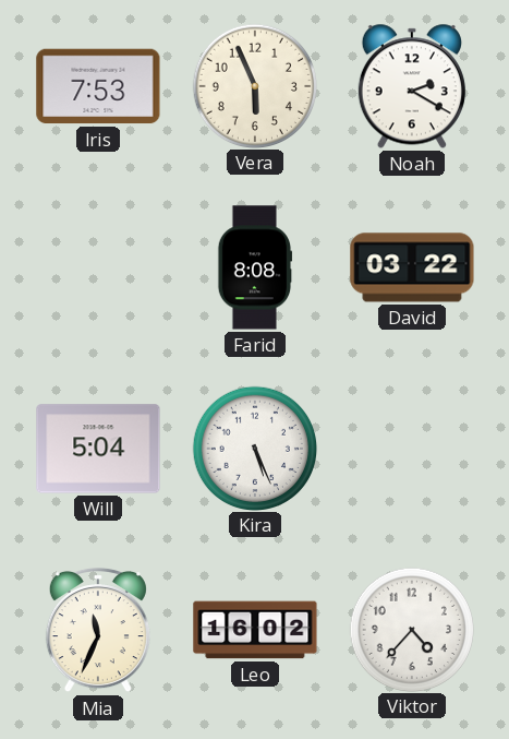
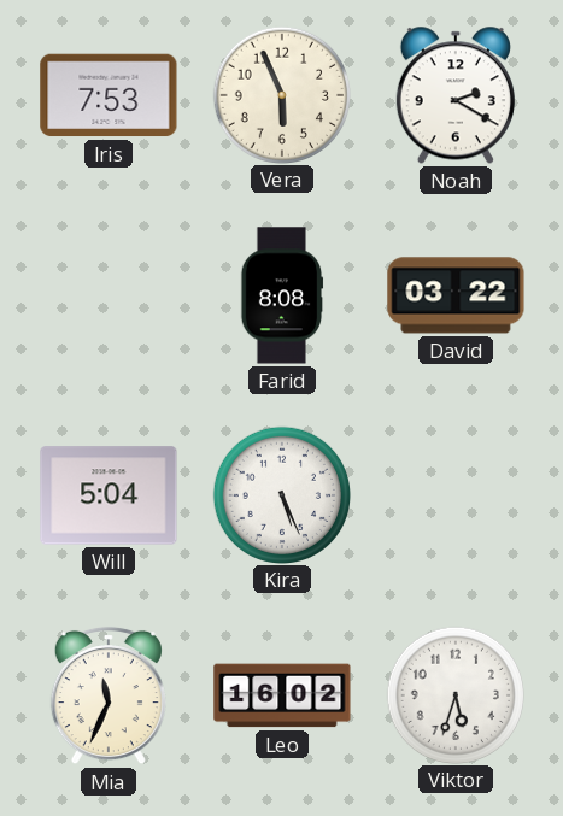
Viktor: 4:37 -> 5:33
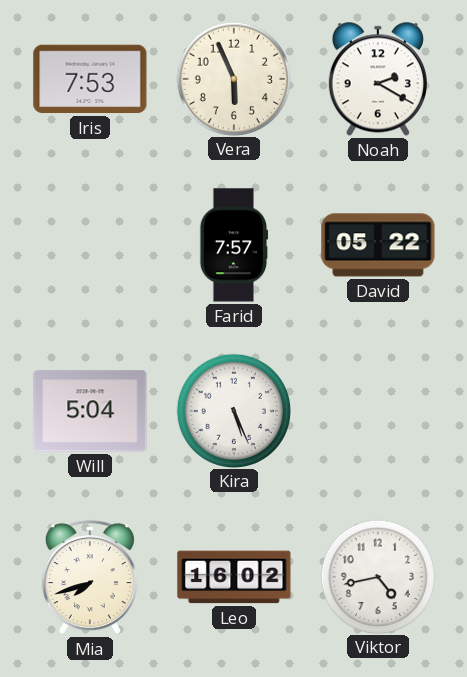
Farid: 8:08 -> 7:57
David: 03:22 -> 05:22
Mia: 11:34 -> 7:42
Viktor: 5:33 -> 4:43
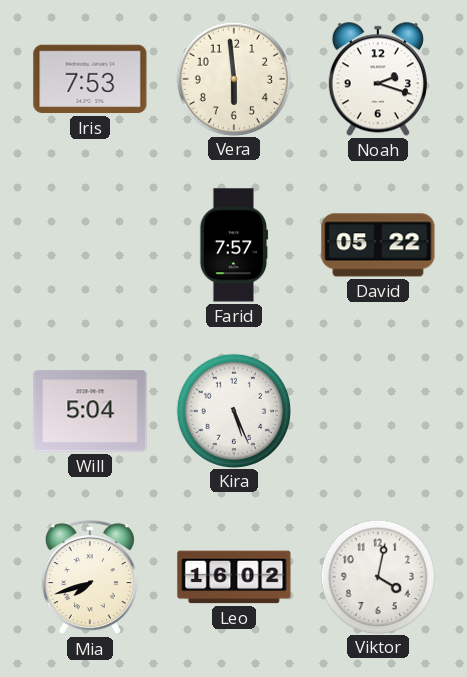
Vera: 5:56 -> 5:59
Noah: 2:20 -> 2:18
Viktor: 4:43 -> 4:02
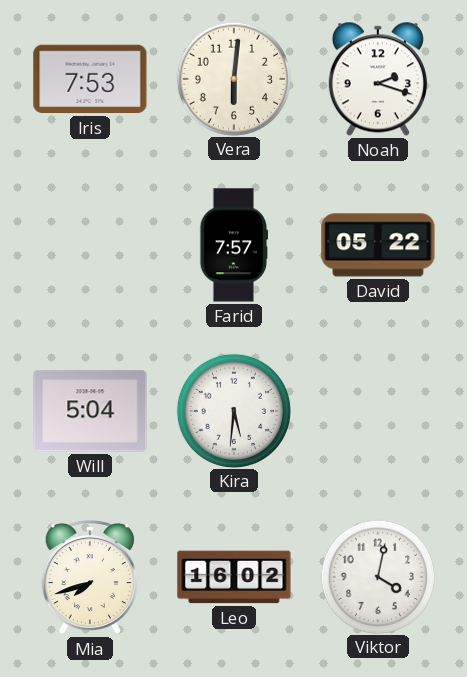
Vera: 5:59 -> 6:01
Kira: 5:26 -> 5:31
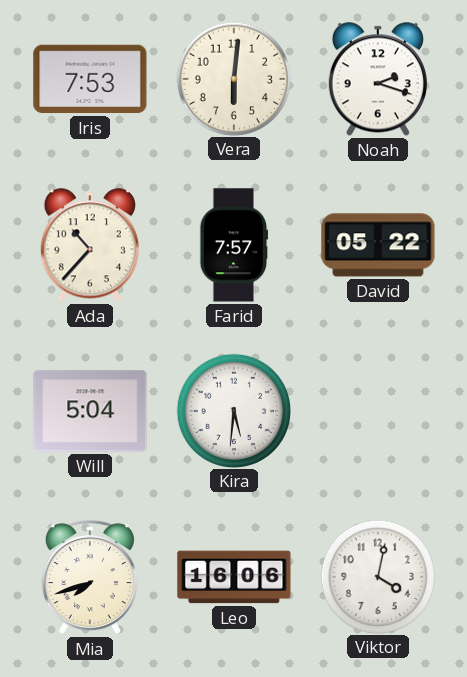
Ada: none -> 10:37
Leo: 16:02 -> 16:06
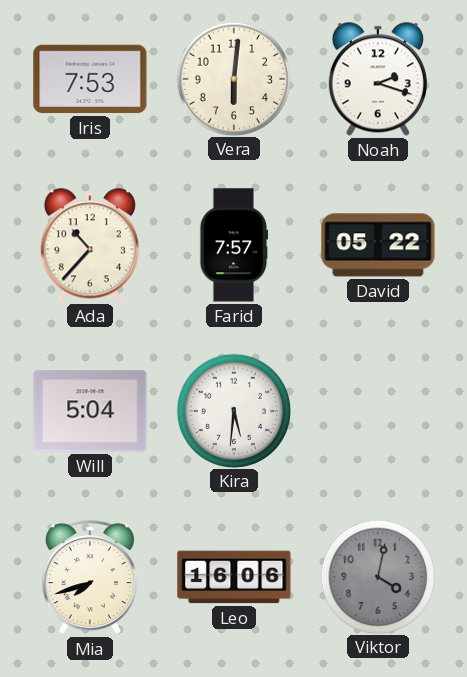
Viktor dial: white -> grey
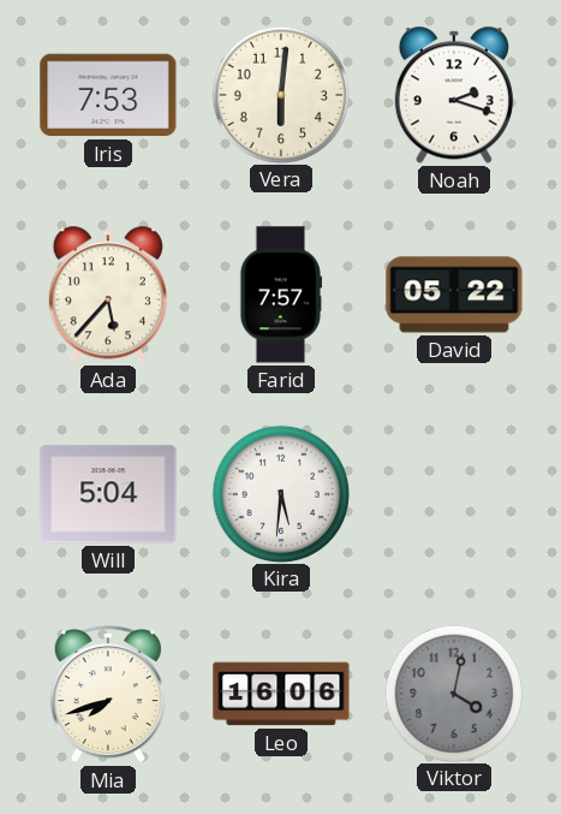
Ada: 10:37 -> 5:37
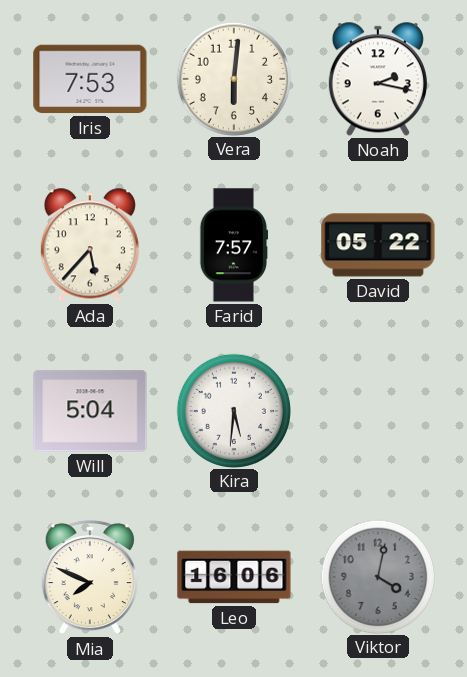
Noah: 2:18 -> 2:17
Mia: 7:42 -> 7:49
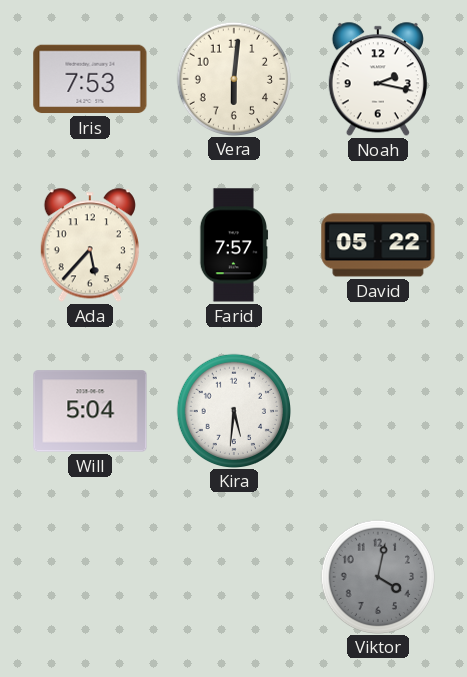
Mia: 7:49 -> none
Leo: 16:06 -> none
